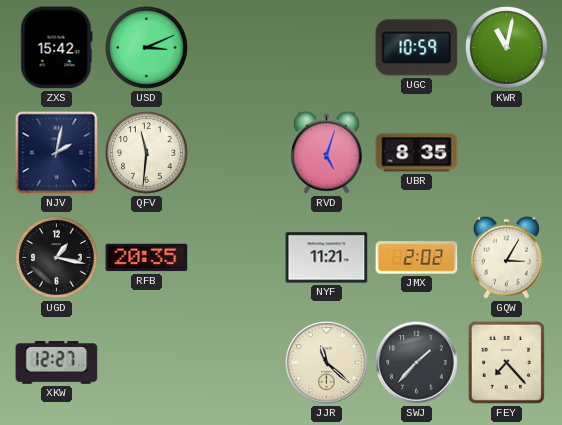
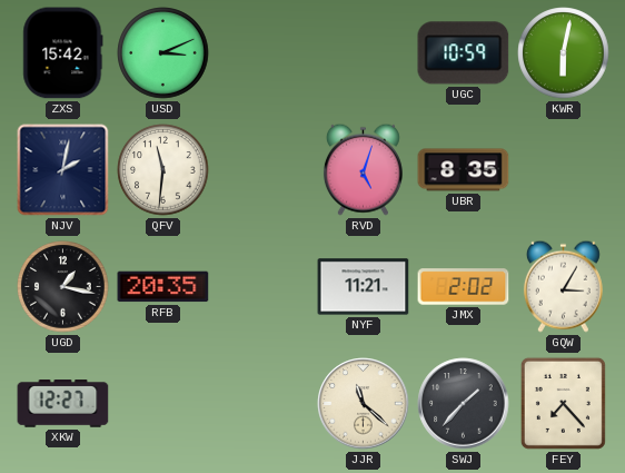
KWR: 11:02 -> 6:02
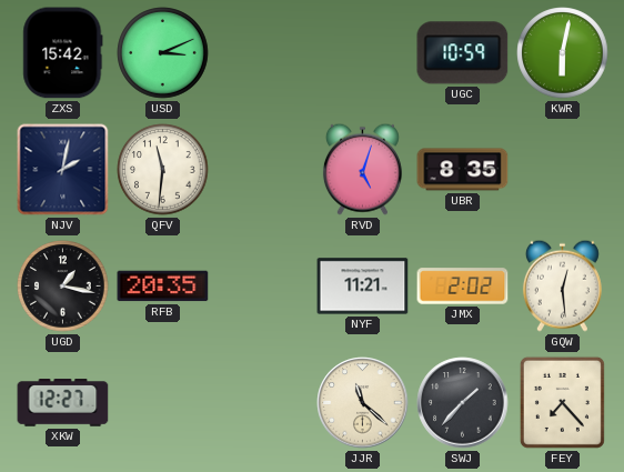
GQW: 3:05 -> 12:29
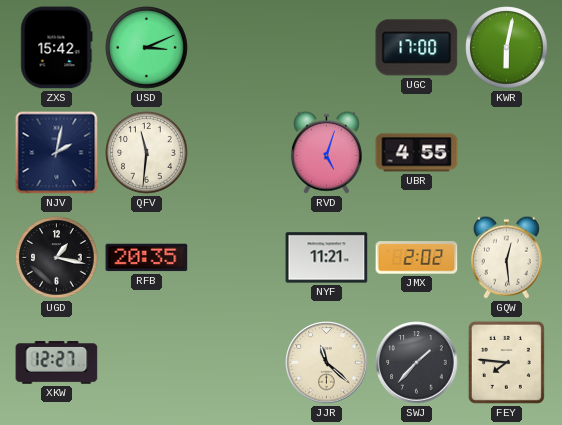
UGC: 10:59 -> 17:00
UBR: 8:35 -> 4:55
FEY: 7:23 -> 7:46
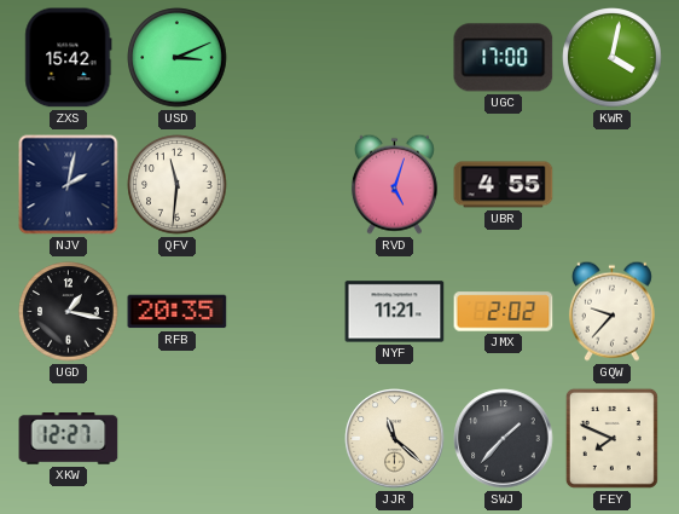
KWR: 6:02 -> 4:02
GQW: 12:29 -> 9:37
FEY: 7:46 -> 7:49
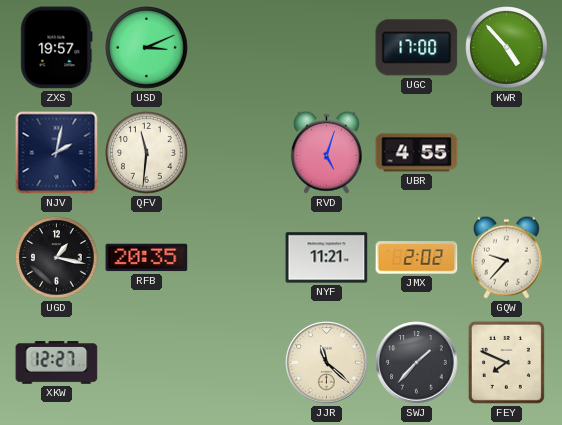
ZXS: 15:42 -> 19:57
KWR: 4:02 -> 4:53
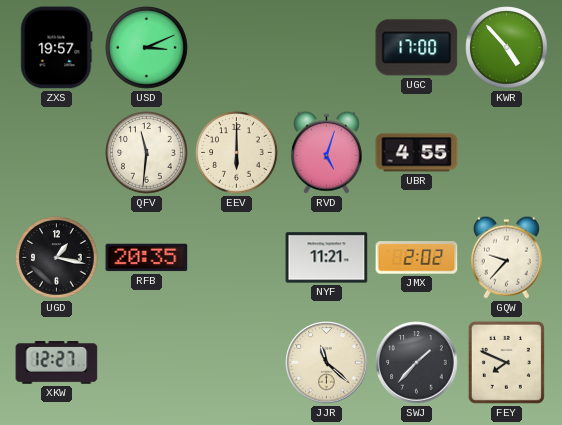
NJV: 2:02 -> none
EEV: none -> 6:00
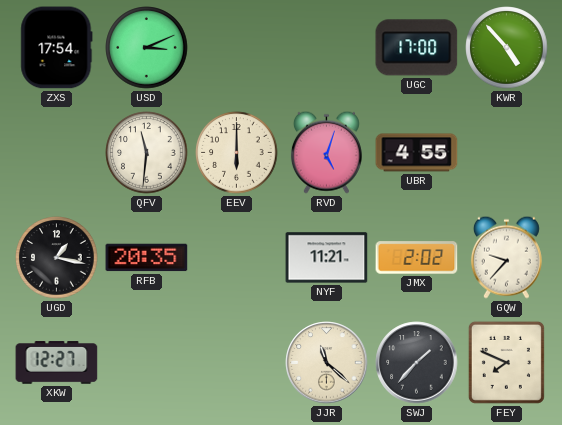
ZXS: 19:57 -> 17:54
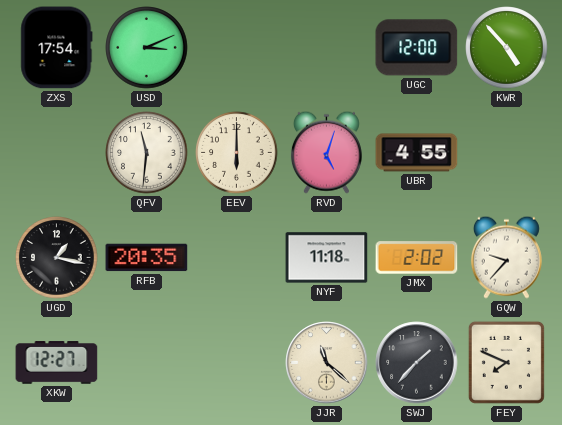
UGC: 17:00 -> 12:00
NYF: 11:21 -> 11:18
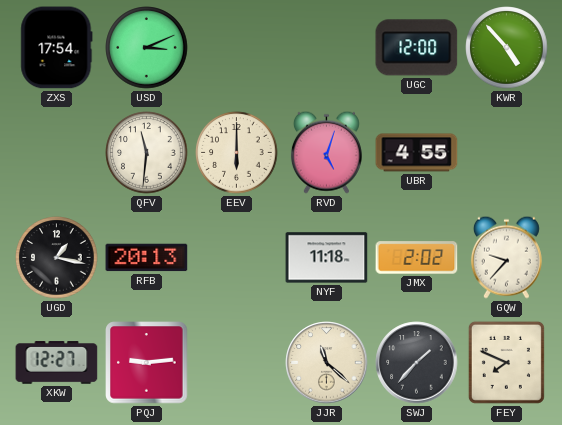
RFB: 20:35 -> 20:13
PQJ: none -> 9:14
